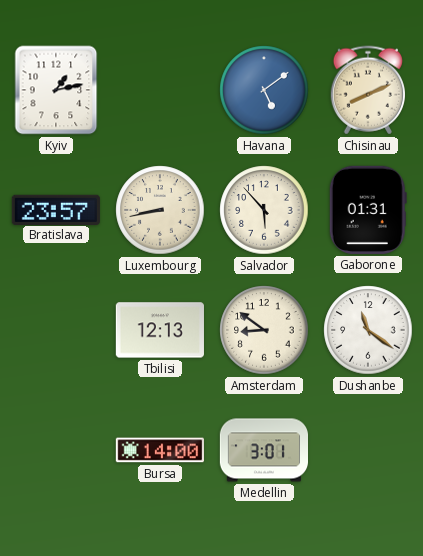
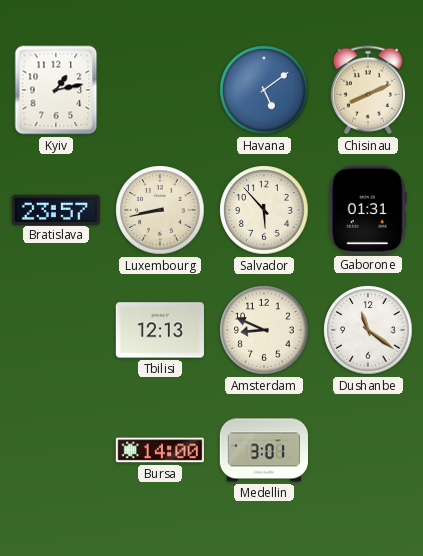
Amsterdam: 8:51 -> 8:49
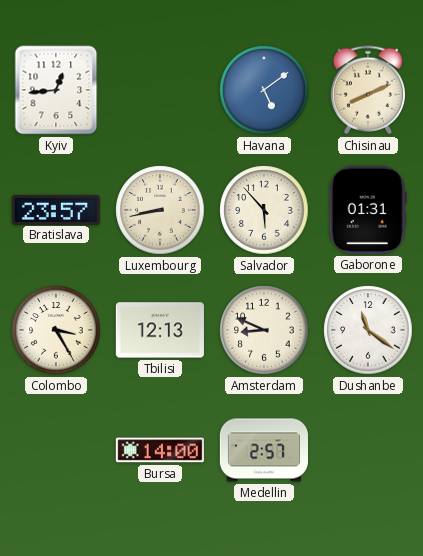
Kyiv: 1:13 -> 12:44
Colombo: none -> 3:25
Medellin: 3:01 -> 2:57
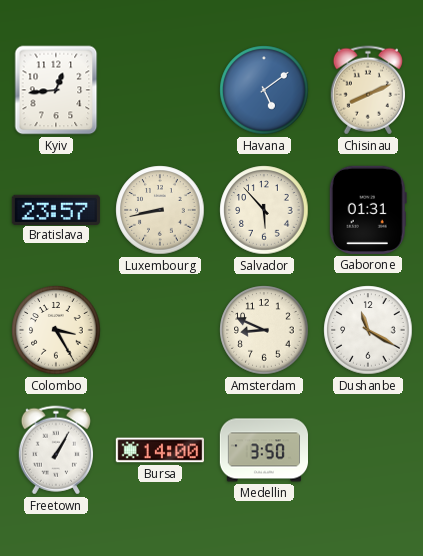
Tbilisi: 12:13 -> none
Dushanbe: 11:21 -> 11:20
Freetown: none -> 1:05
Medellin: 2:57 -> 3:50
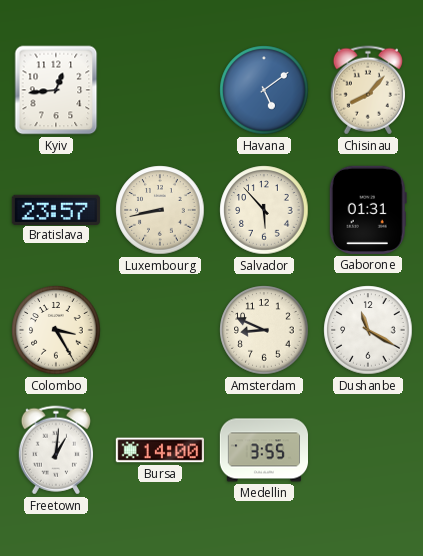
Chisinau: 8:11 -> 8:07
Freetown: 1:05 -> 1:01
Medellin: 3:50 -> 3:55
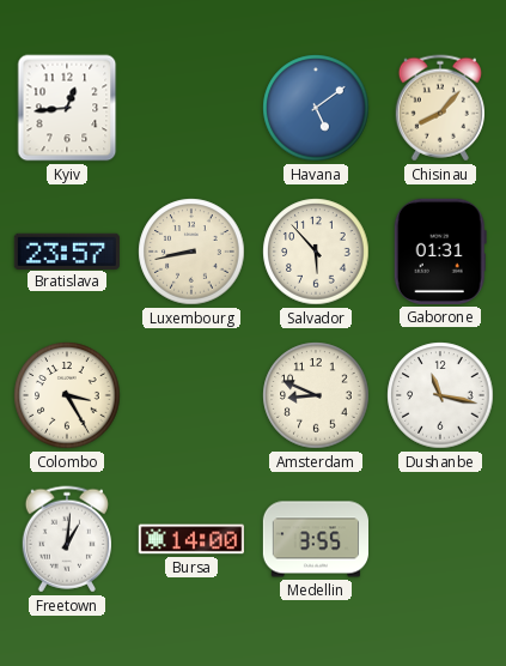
Dushanbe: 11:20 -> 11:17
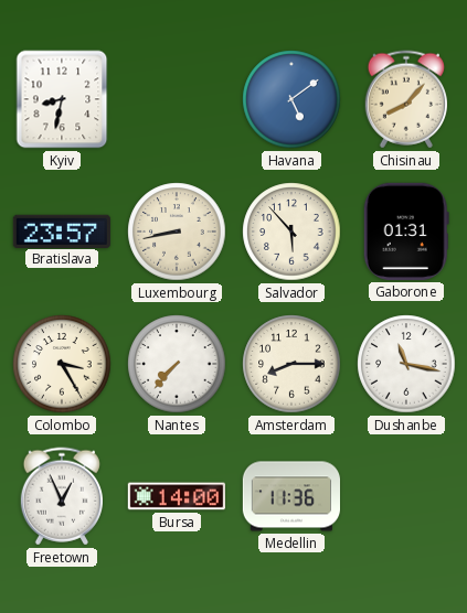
Kyiv: 12:44 -> 8:32
Nantes: none -> 7:37
Amsterdam: 8:49 -> 8:15
Freetown: 1:01 -> 12:56
Medellin: 3:55 -> 11:36
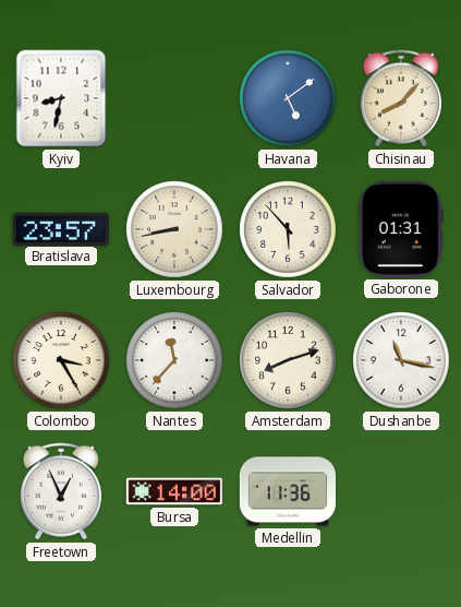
Nantes: 7:37 -> 11:37
Amsterdam: 8:15 -> 8:12
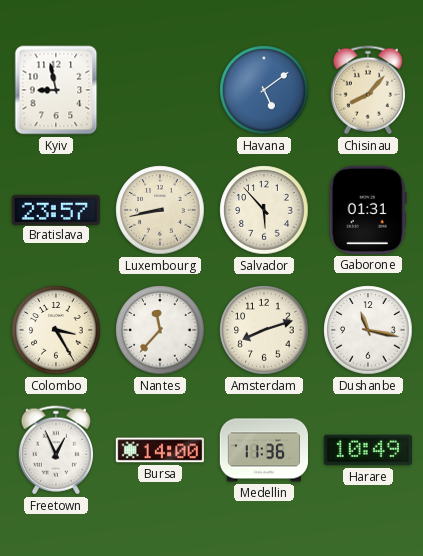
Kyiv: 8:32 -> 8:58
Harare: none -> 10:49
